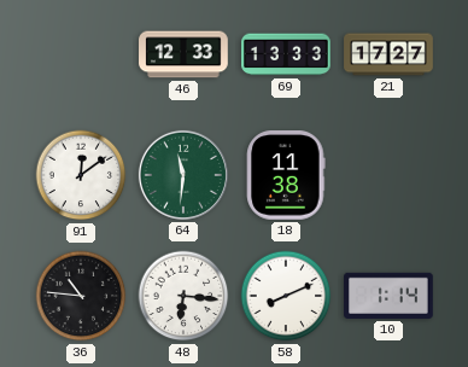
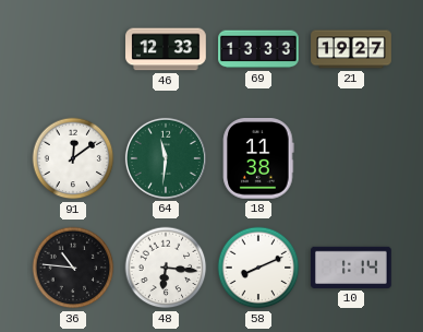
21: 17:27 -> 19:27
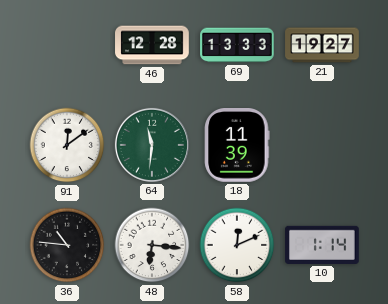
46: 12:33 -> 12:28
18: 11:38 -> 11:39
58: 8:11 -> 12:11
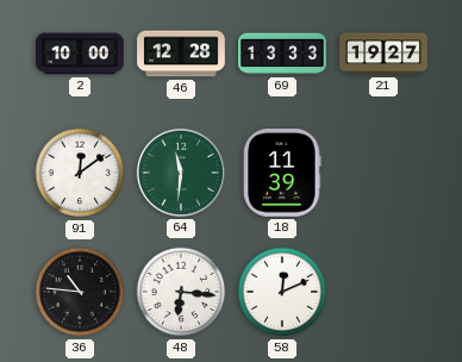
2: none -> 10:00
10: 1:14 -> none
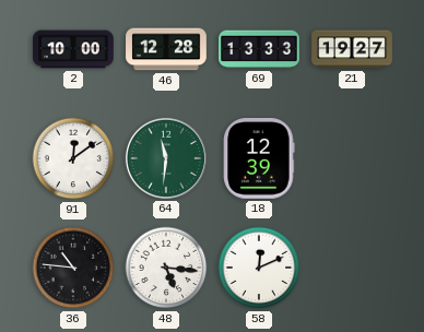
18: 11:39 -> 12:39
48: 6:16 -> 5:16
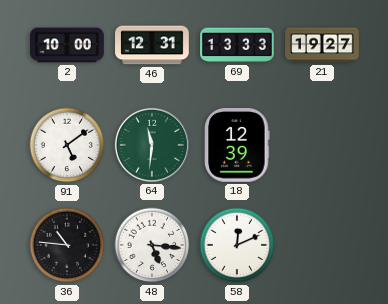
46: 12:28 -> 12:31
91: 12:09 -> 5:09
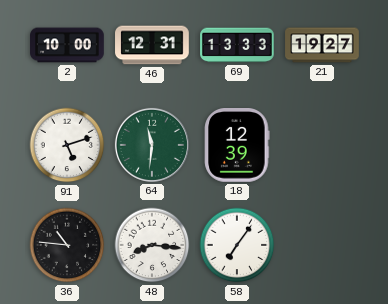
91: 5:09 -> 5:12
48: 5:16 -> 8:16
58: 12:11 -> 7:06
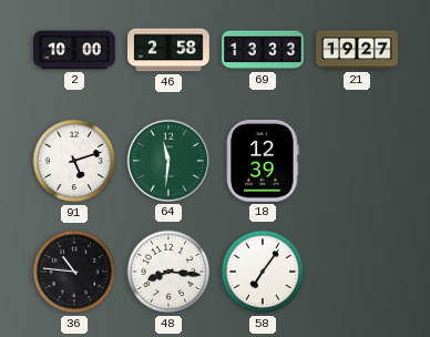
46: 12:31 -> 2:58
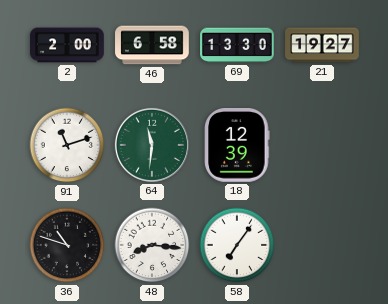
2: 10:00 -> 2:00
46: 2:58 -> 6:58
69: 13:33 -> 13:30
91: 5:12 -> 11:12
36: 10:46 -> 10:48
